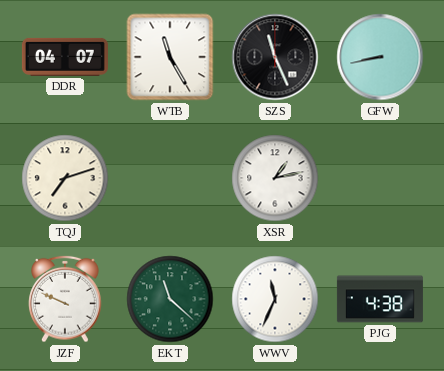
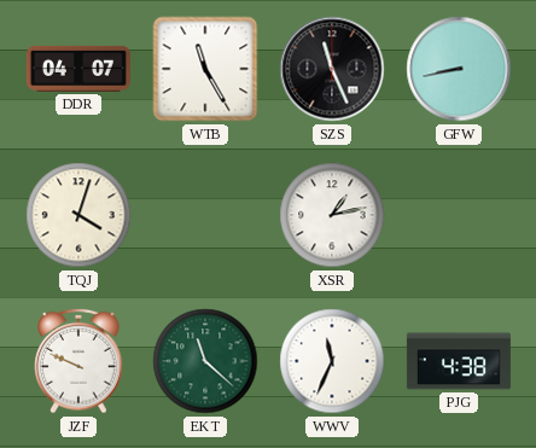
TQJ: 7:12 -> 4:03
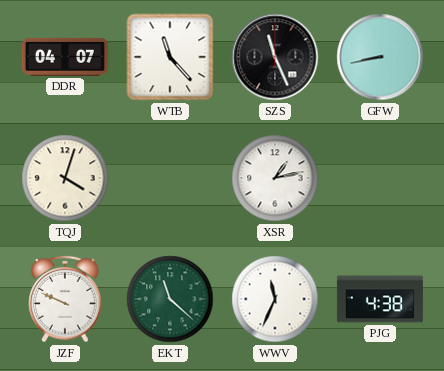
WTB: 11:25 -> 11:23
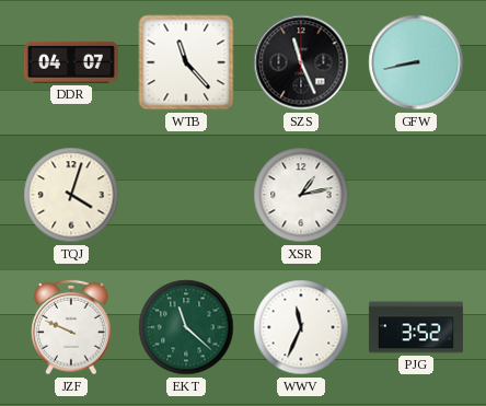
PJG: 4:38 -> 3:52
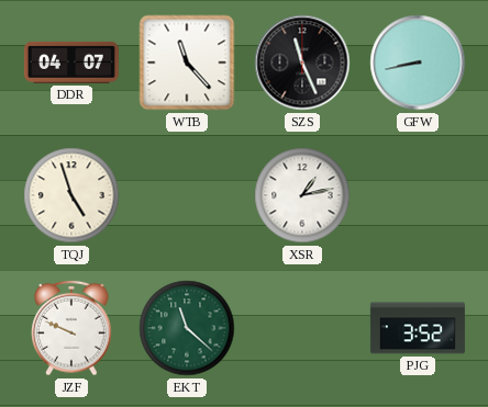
TQJ: 4:03 -> 4:57
WWV: 11:34 -> none
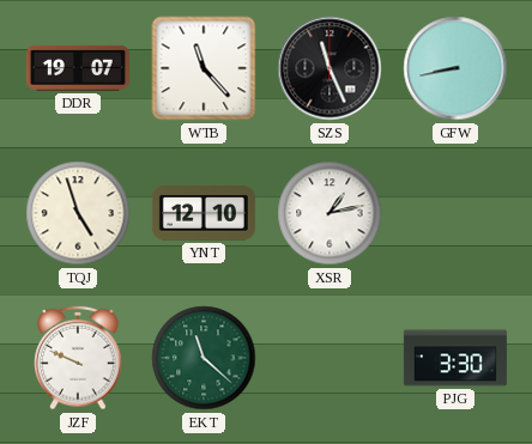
DDR: 04:07 -> 19:07
YNT: none -> 12:10
PJG: 3:52 -> 3:30
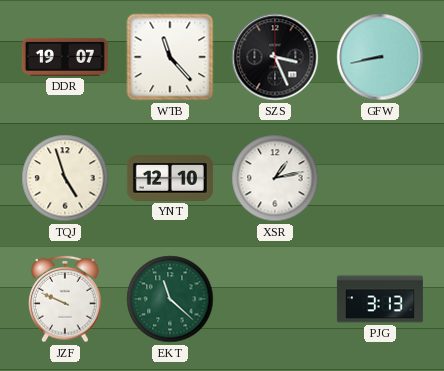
SZS: 11:26 -> 3:26
PJG: 3:30 -> 3:13
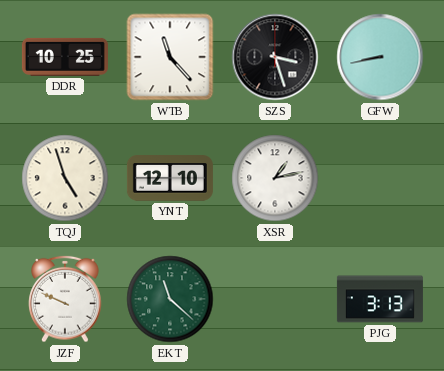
DDR: 19:07 -> 10:25
SZS: 3:26 -> 3:27
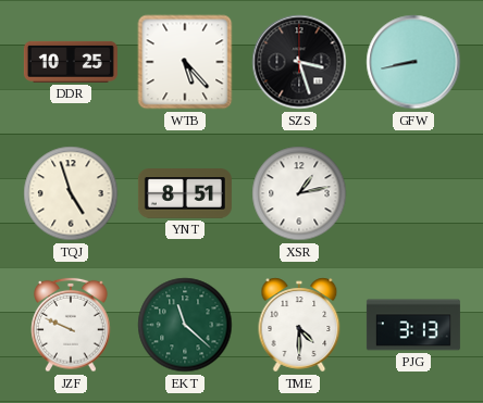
WTB: 11:23 -> 5:23
YNT: 12:10 -> 8:51
TME: none -> 4:30
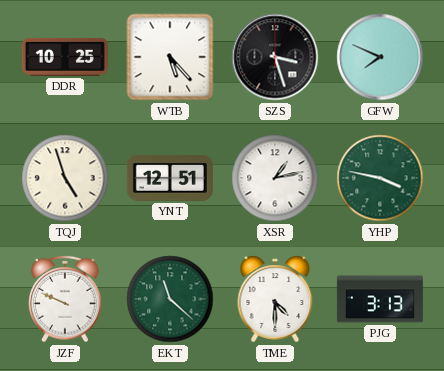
GFW: 8:43 -> 7:49
YNT: 8:51 -> 12:51
YHP: none -> 3:47
